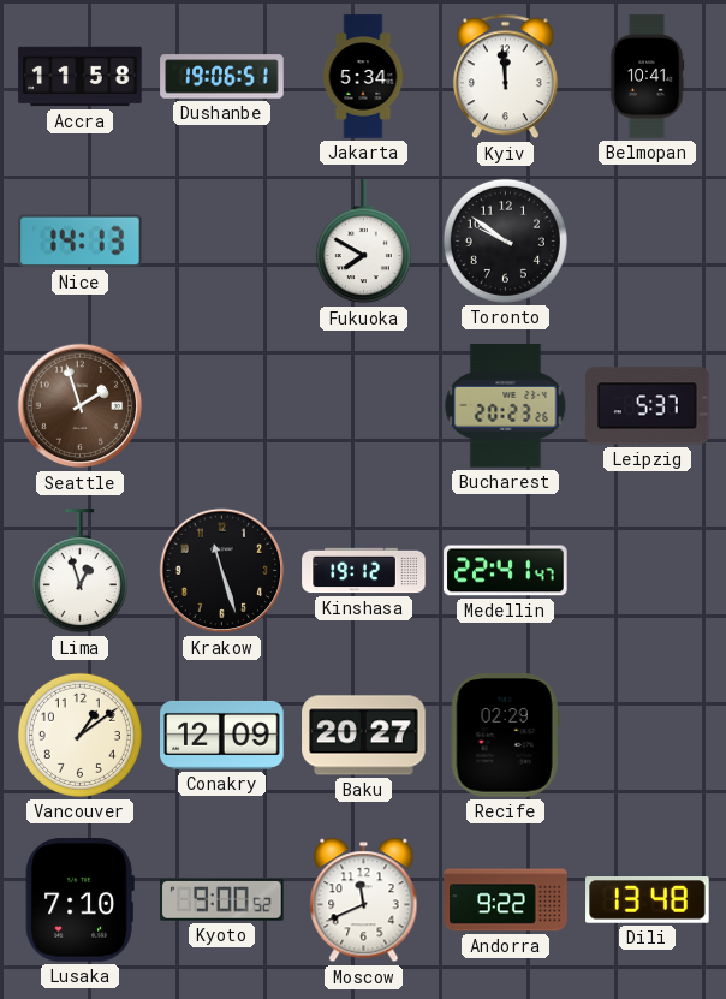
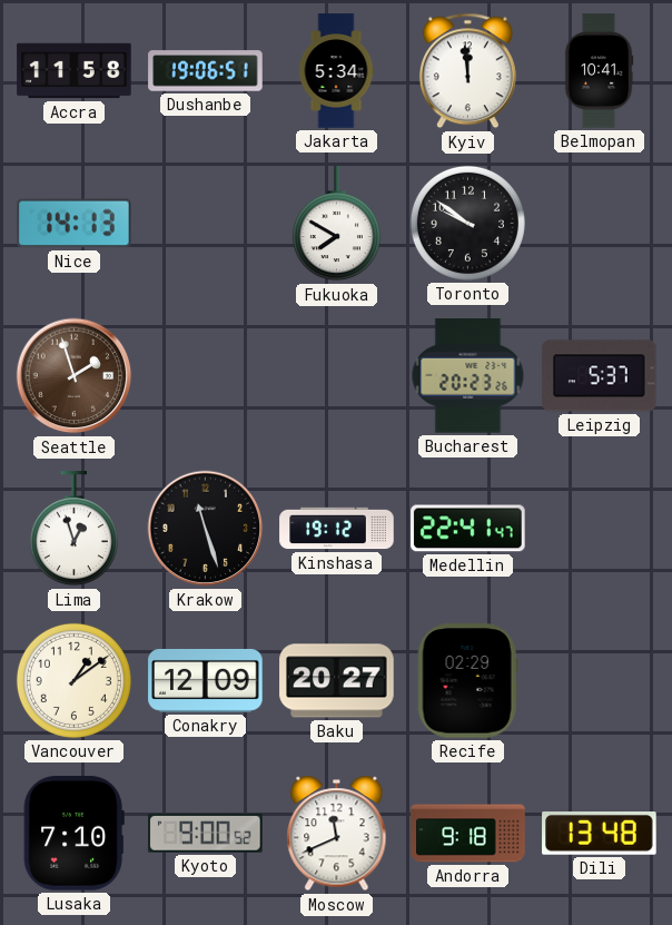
Andorra: 9:22 -> 9:18
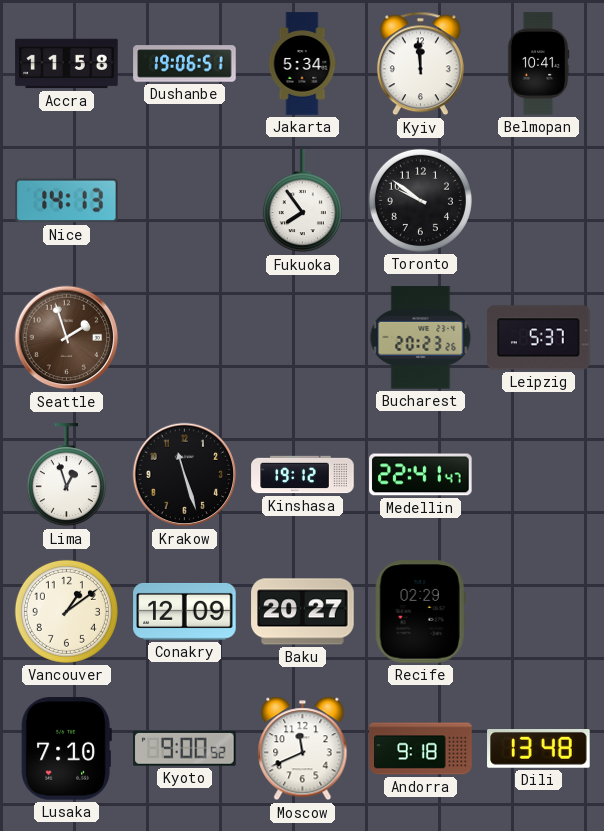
Fukuoka: 7:50 -> 7:54
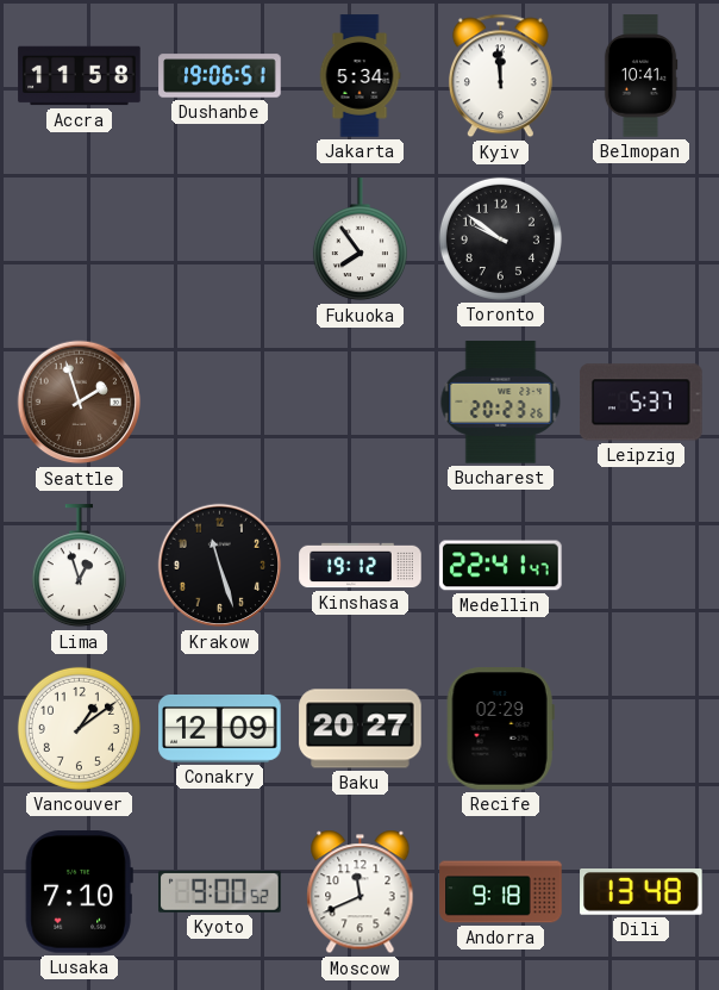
Nice: 14:13 -> none
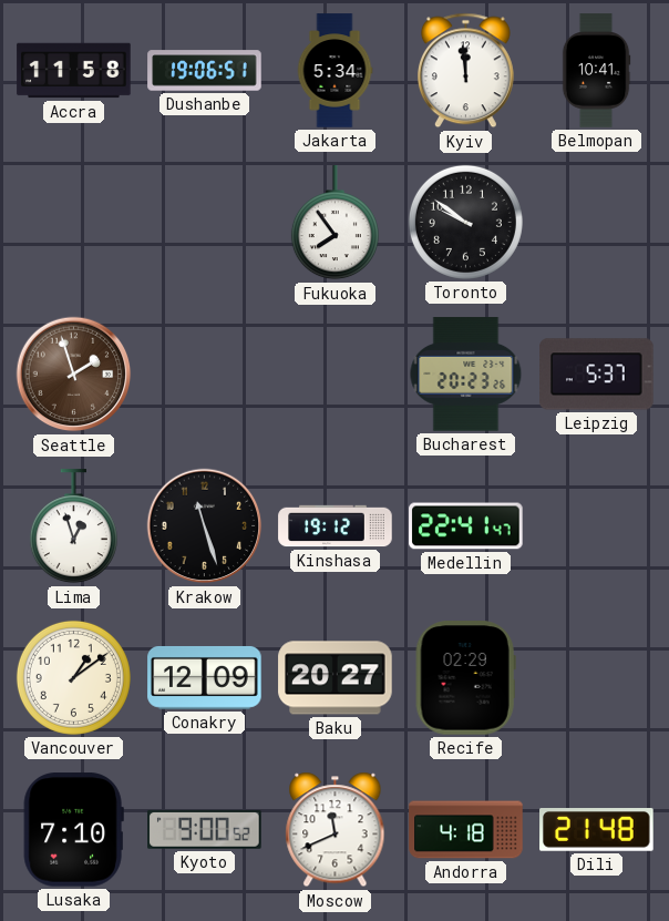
Andorra: 9:18 -> 4:18
Dili: 13:48 -> 21:48
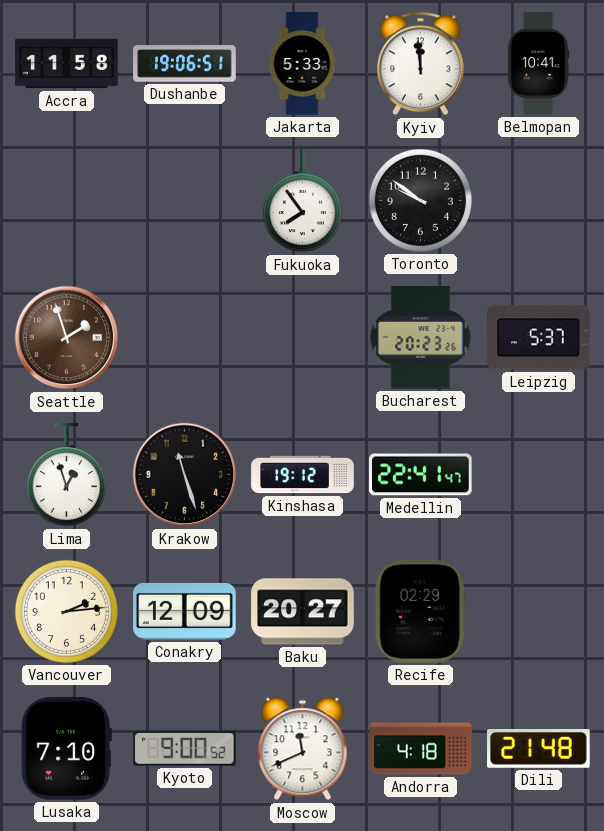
Jakarta: 5:34 -> 5:33
Vancouver: 1:09 -> 2:14
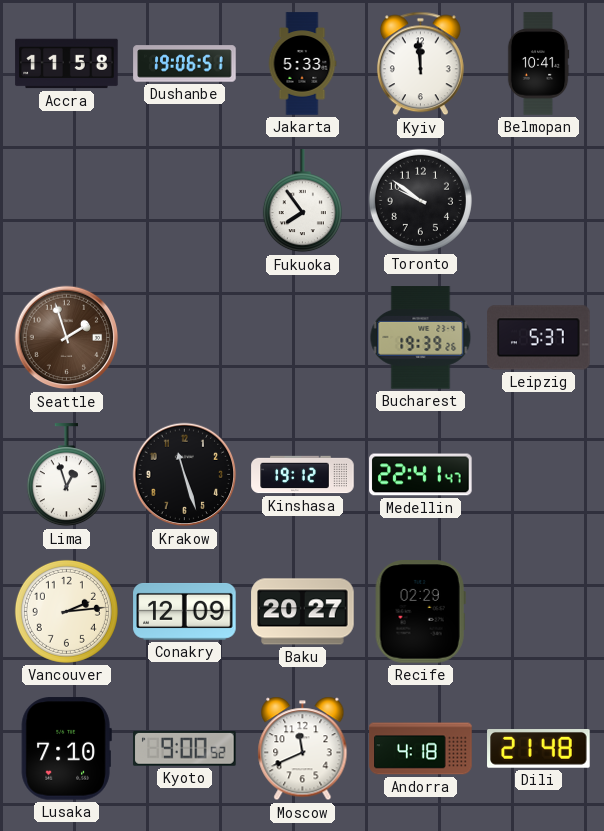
Bucharest: 20:23 -> 19:39
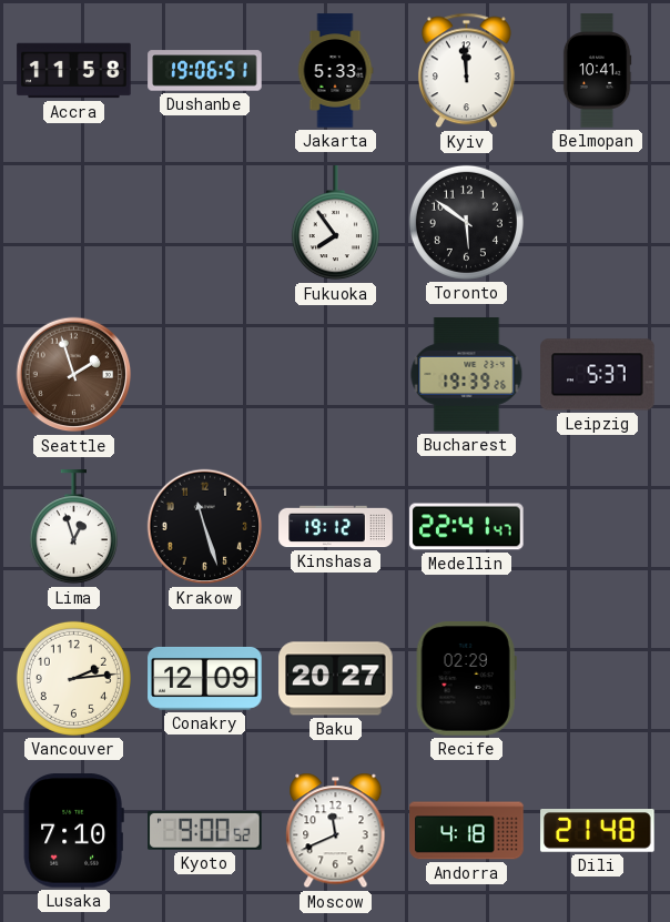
Toronto: 9:51 -> 5:51
